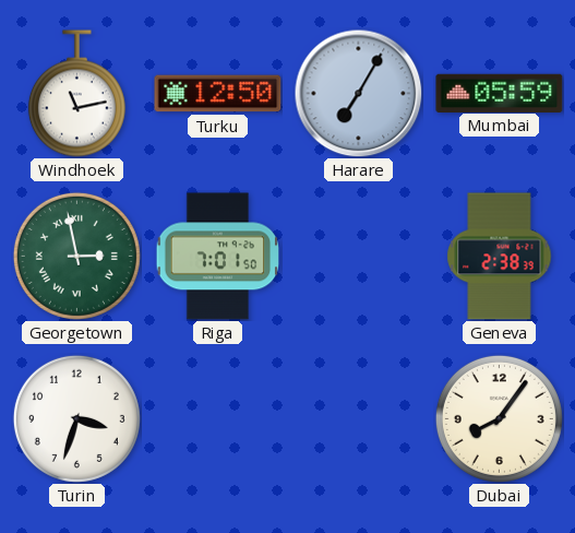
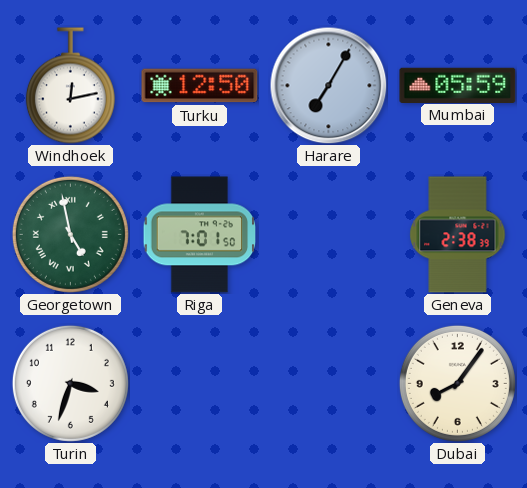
Windhoek: 11:13 -> 12:13
Georgetown: 2:58 -> 4:58
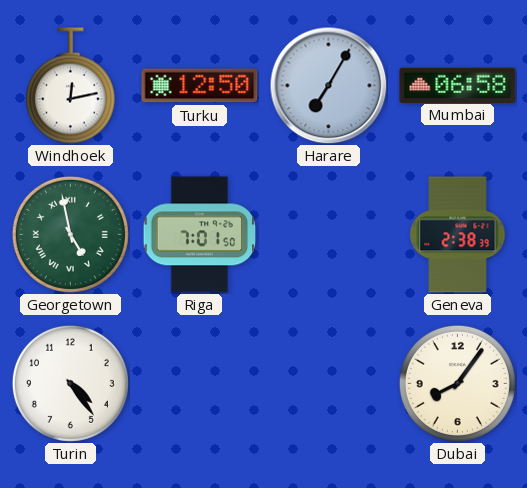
Mumbai: 05:59 -> 06:58
Turin: 3:33 -> 4:24
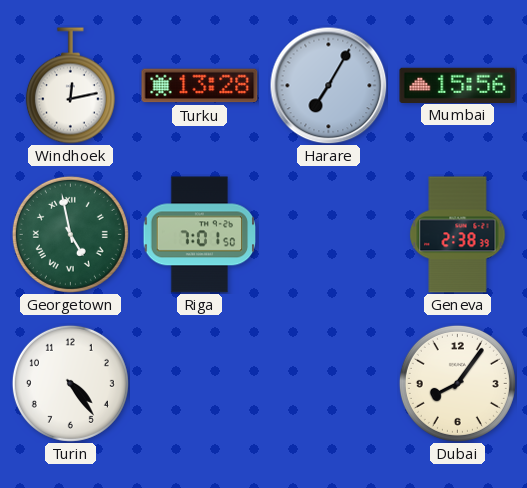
Turku: 12:50 -> 13:28
Mumbai: 06:58 -> 15:56
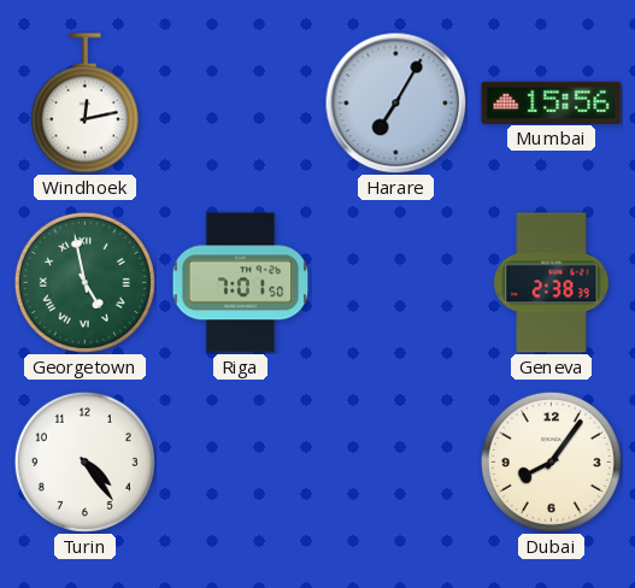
Turku: 13:28 -> none
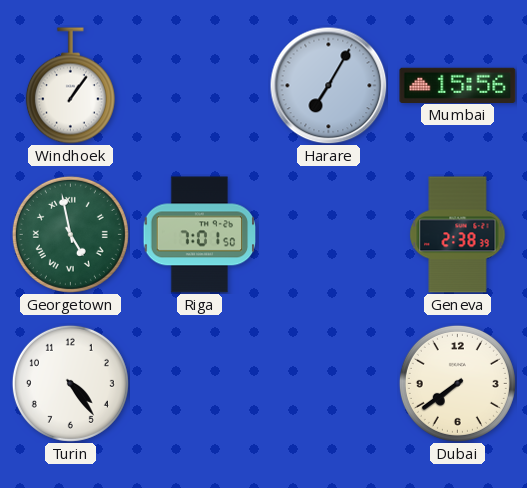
Windhoek: 12:13 -> 1:06
Dubai: 8:06 -> 7:39
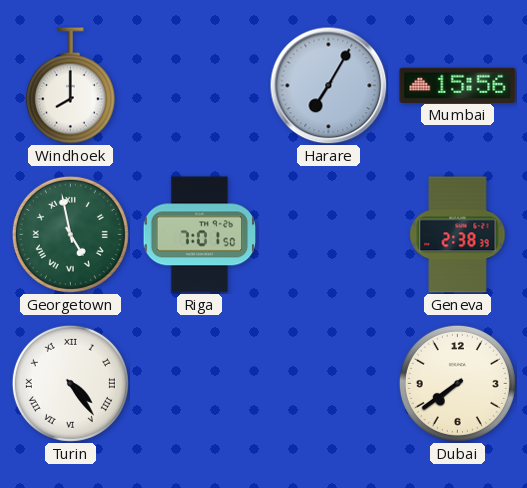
Windhoek: 1:06 -> 8:00
Turin numerals: Arabic -> Roman
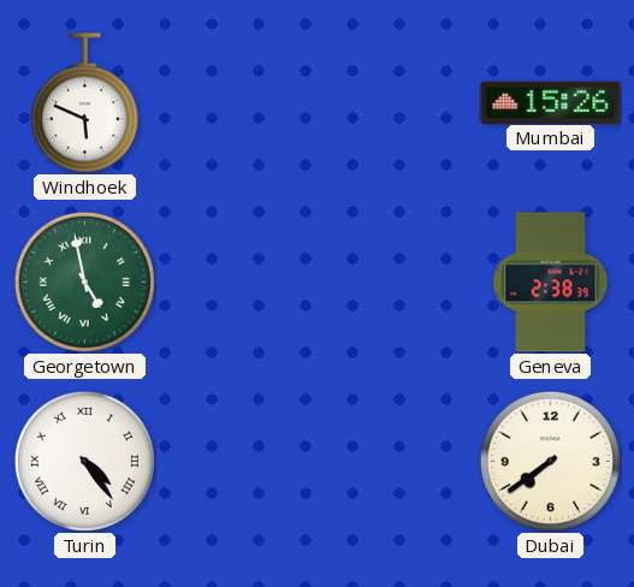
Windhoek: 8:00 -> 5:49
Harare: 7:05 -> none
Mumbai: 15:56 -> 15:26
Riga: 7:01 -> none
